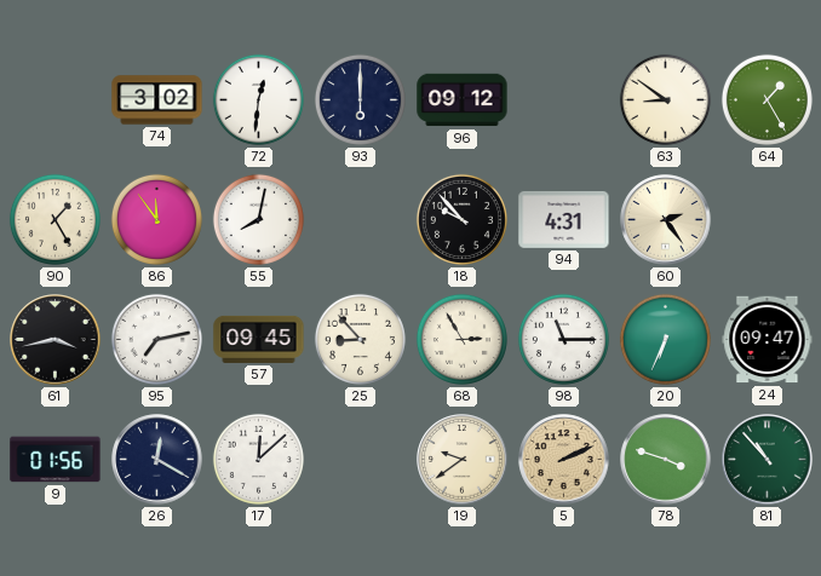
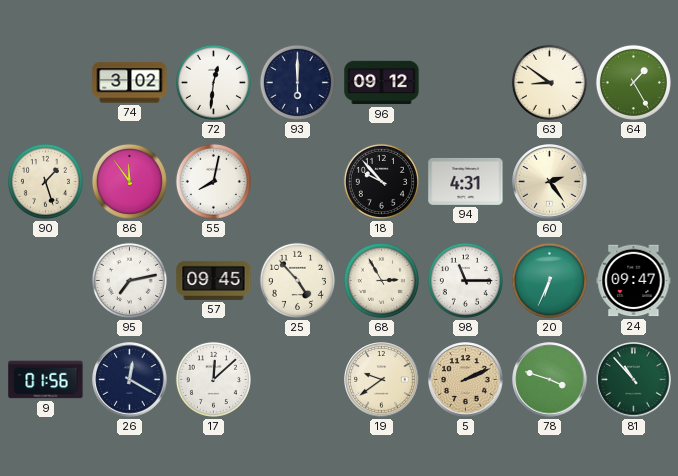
90: 1:25 -> 1:27
61: 3:43 -> none
25: 8:53 -> 4:53
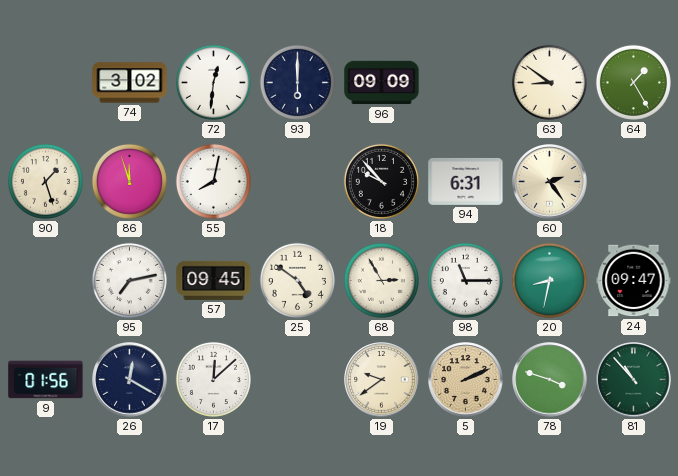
96: 09:12 -> 09:09
86: 11:54 -> 11:57
94: 4:31 -> 6:31
25: 4:53 -> 4:51
20: 6:34 -> 8:32
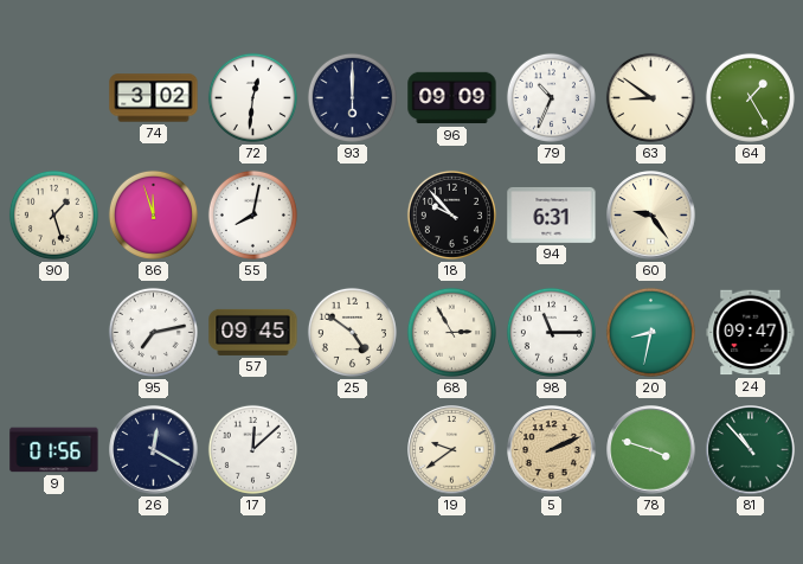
79: none -> 10:34
60: 2:24 -> 9:24
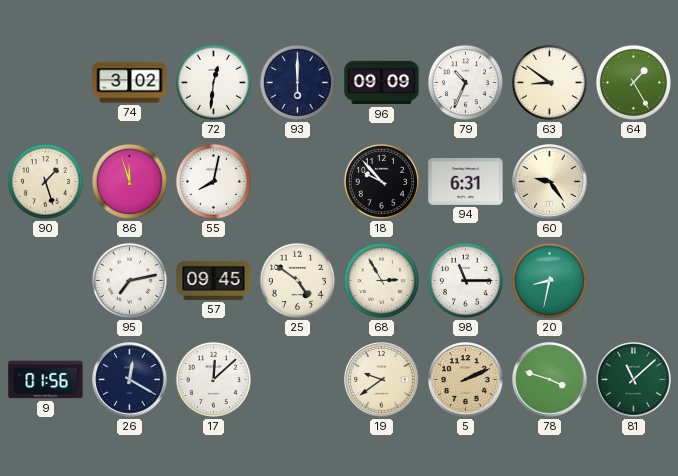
24: 09:47 -> none
81: 10:53 -> 11:08
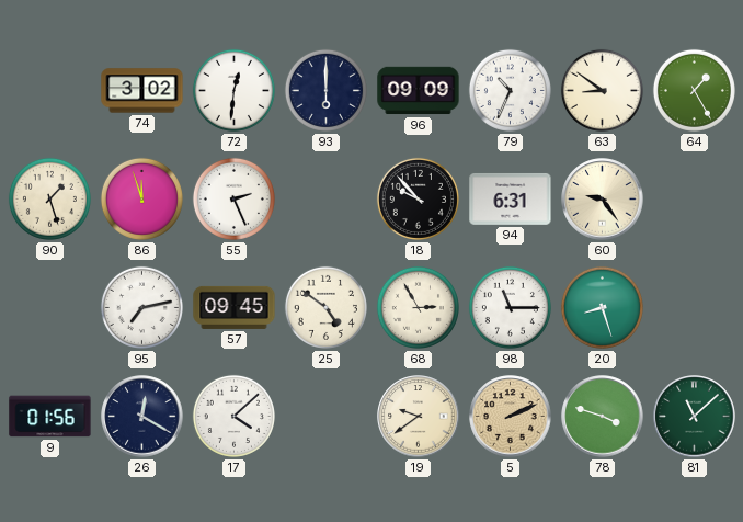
55: 8:02 -> 2:26
20: 8:32 -> 8:27
17: 12:08 -> 4:08
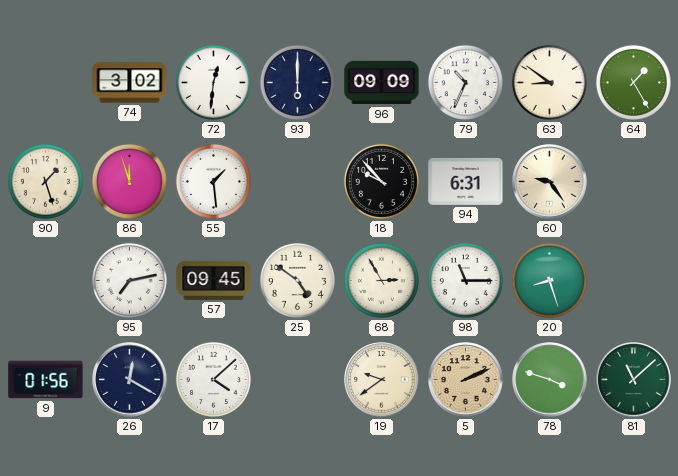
55: 2:26 -> 1:29
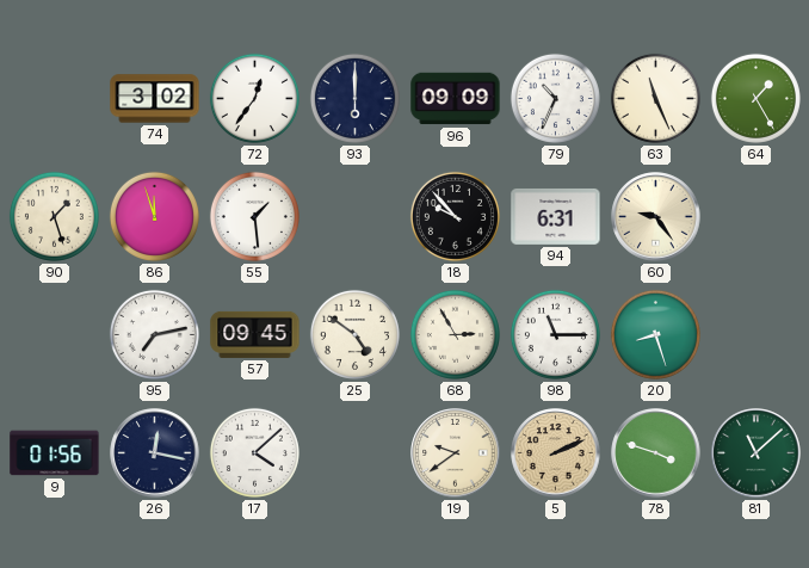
72: 12:31 -> 12:36
63: 8:51 -> 11:26
26: 12:20 -> 12:17
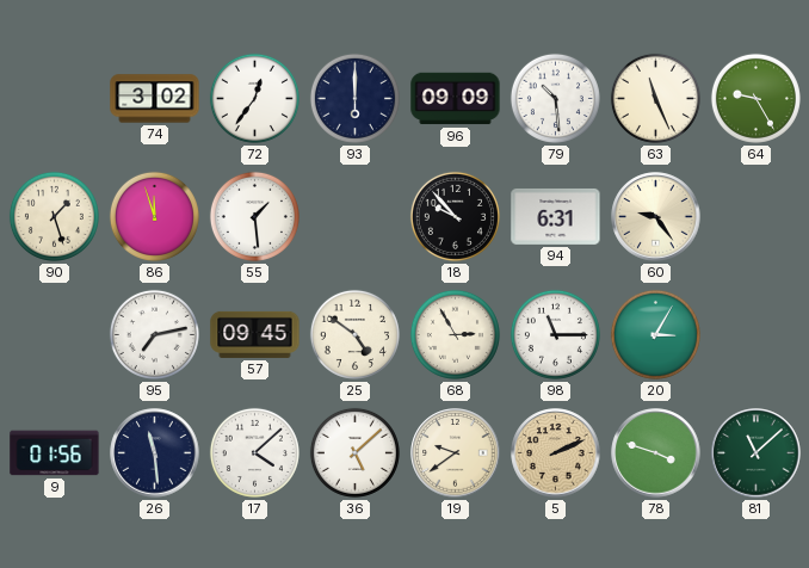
79: 10:34 -> 10:29
64: 1:25 -> 9:25
20: 8:27 -> 3:05
26: 12:17 -> 11:29
36: none -> 5:08
